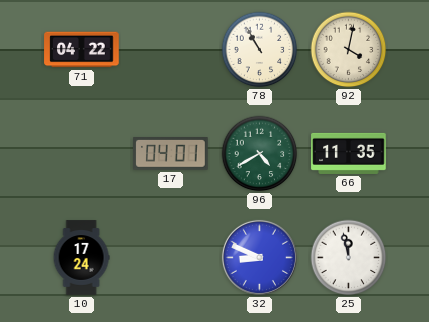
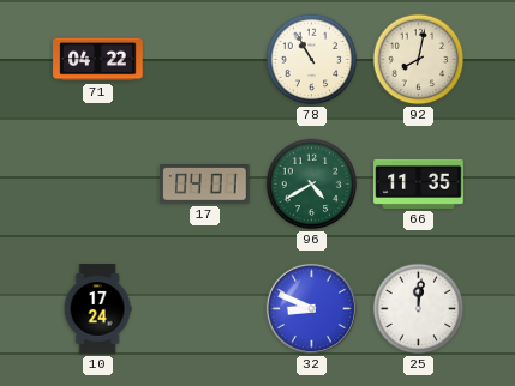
92: 4:02 -> 8:02
25: 11:58 -> 12:01
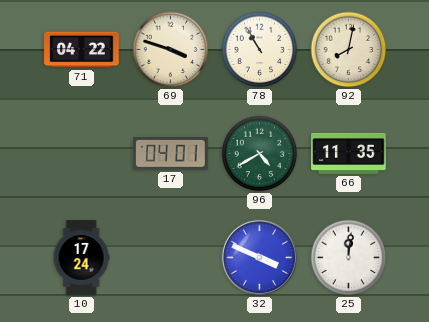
69: none -> 3:48
32: 8:49 -> 3:49
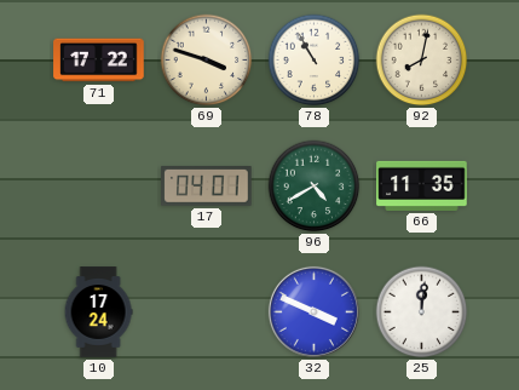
71: 04:22 -> 17:22
